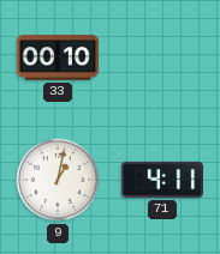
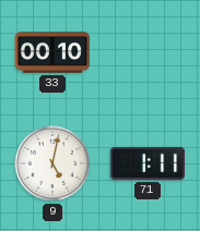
9: 1:02 -> 5:02
71: 4:11 -> 1:11
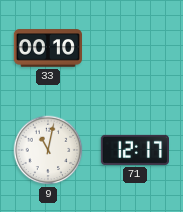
9: 5:02 -> 11:02
71: 1:11 -> 12:17
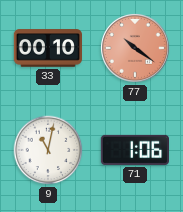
77: none -> 10:21
71: 12:17 -> 1:06
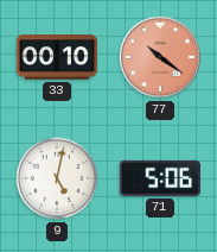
9: 11:02 -> 5:02
71: 1:06 -> 5:06
